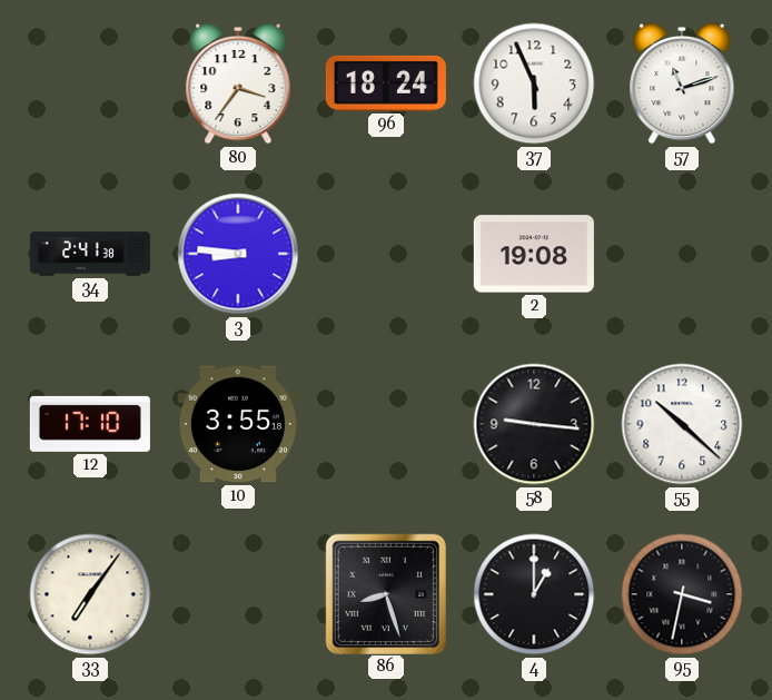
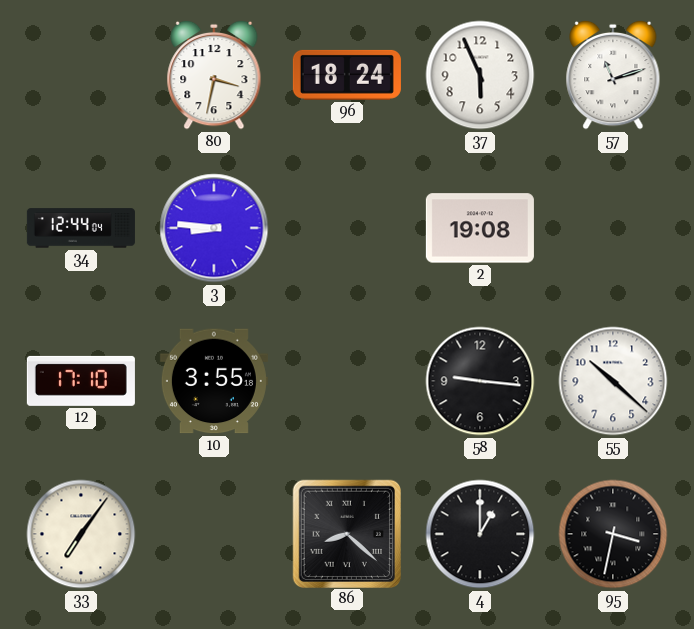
80: 3:36 -> 3:32
34: 2:41 -> 12:44
86: 8:27 -> 8:22
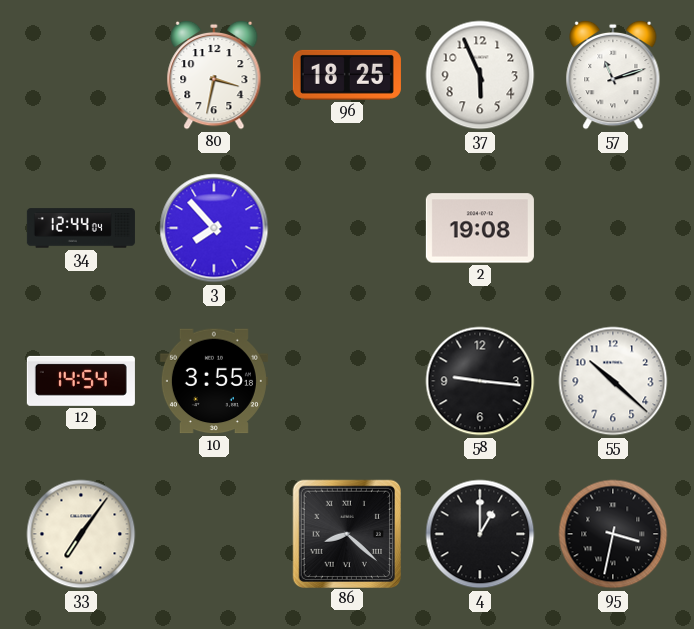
96: 18:24 -> 18:25
3: 8:46 -> 7:53
12: 17:10 -> 14:54
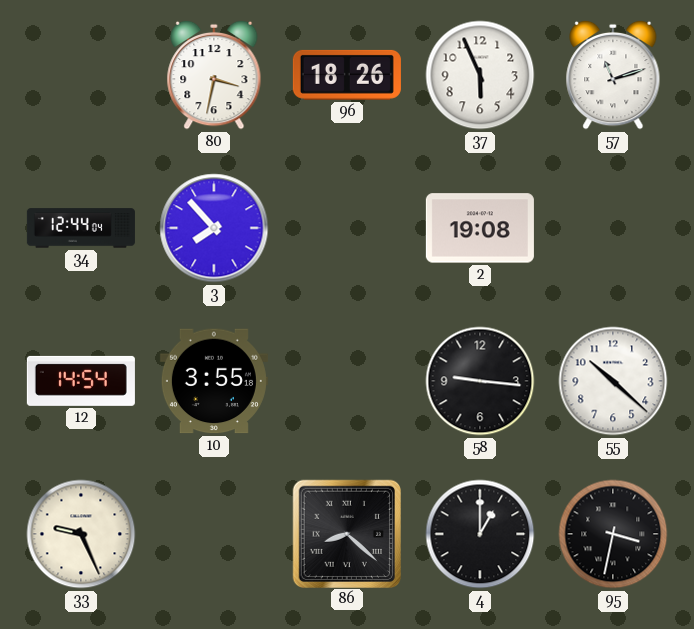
96: 18:25 -> 18:26
33: 7:06 -> 9:26
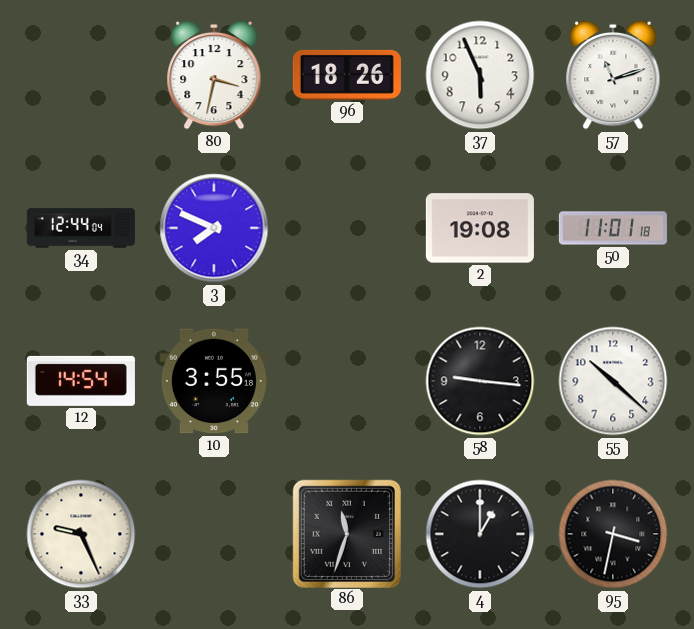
3: 7:53 -> 7:49
50: none -> 11:01
86: 8:22 -> 11:33
